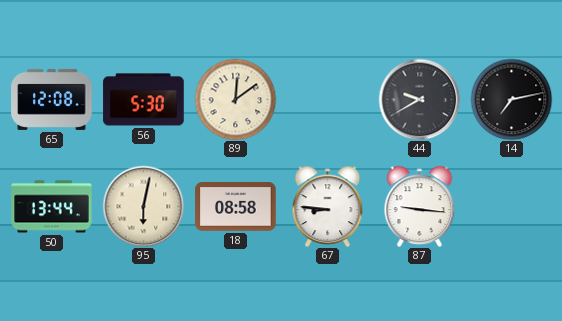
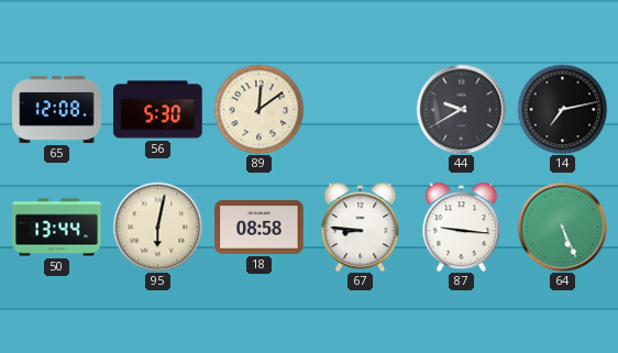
64: none -> 5:26
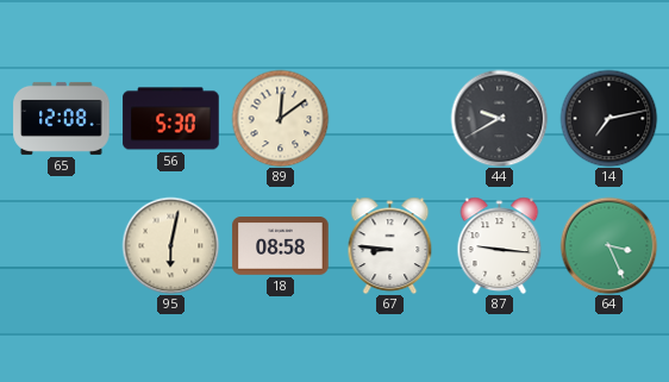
50: 13:44 -> none
64: 5:26 -> 3:26
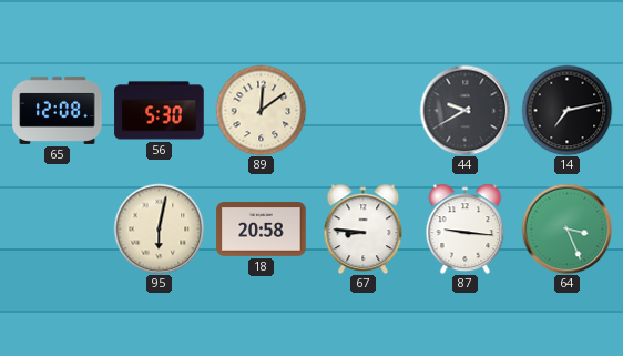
18: 08:58 -> 20:58
